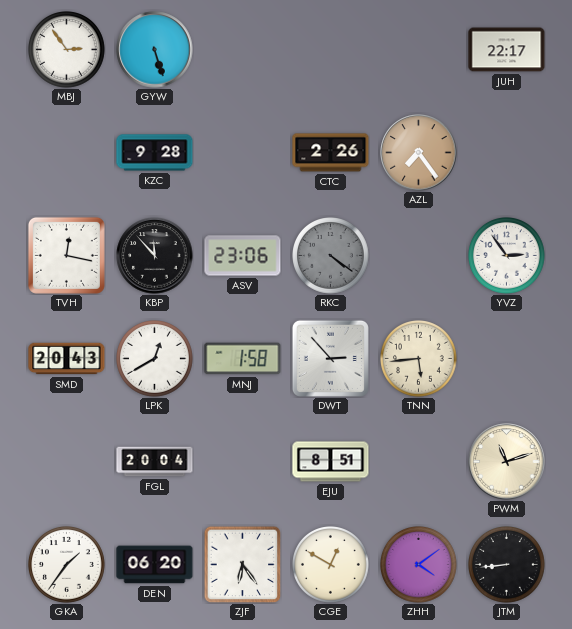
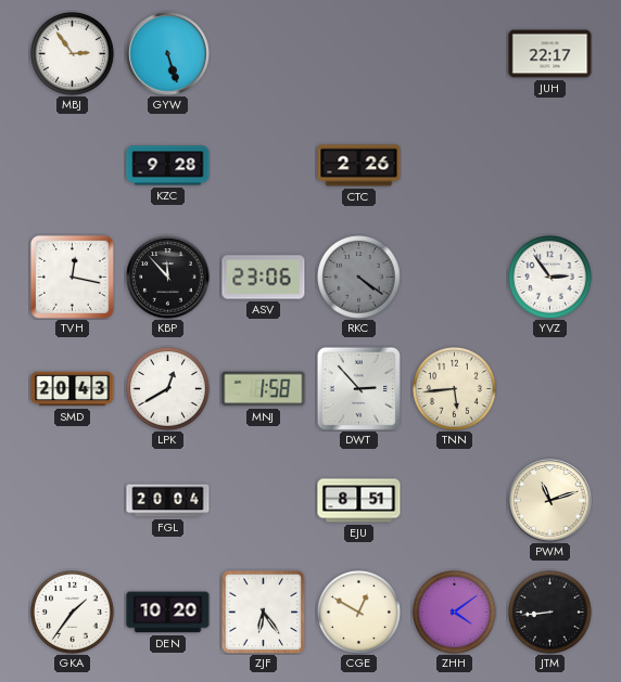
AZL: 7:24 -> none
DEN: 06:20 -> 10:20
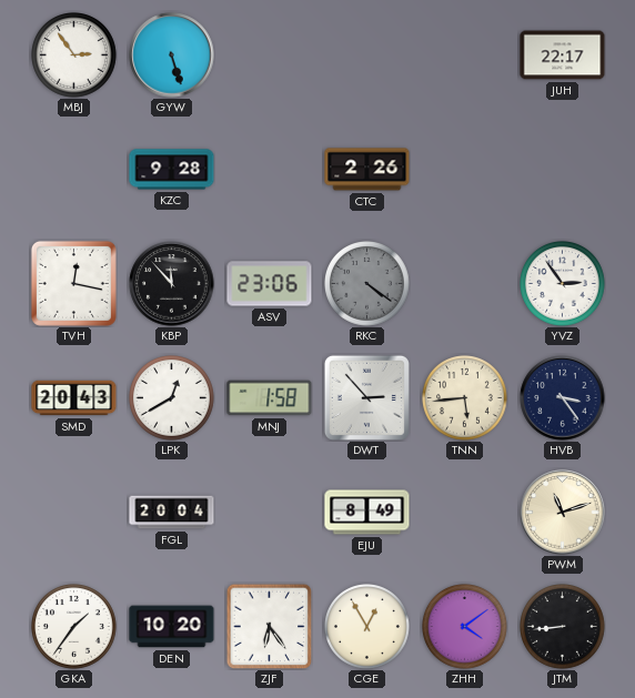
HVB: none -> 3:24
EJU: 8:51 -> 8:49
CGE: 12:50 -> 12:55
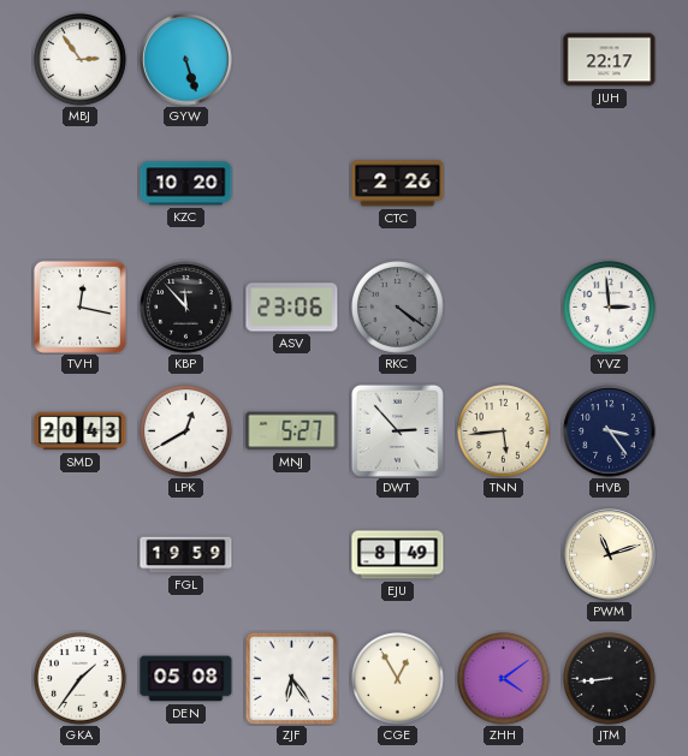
KZC: 9:28 -> 10:20
YVZ: 2:54 -> 2:59
MNJ: 1:58 -> 5:27
FGL: 20:04 -> 19:59
DEN: 10:20 -> 05:08
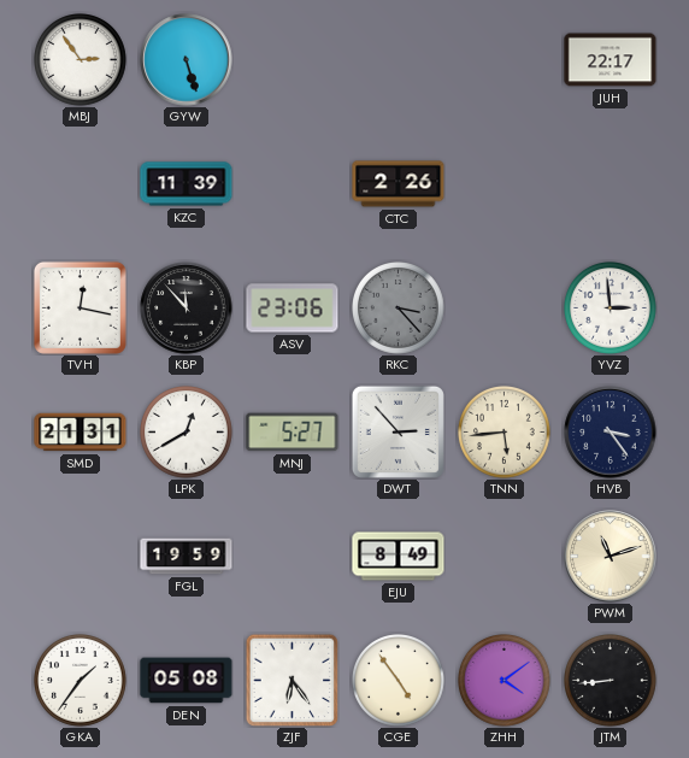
KZC: 10:20 -> 11:39
RKC: 4:21 -> 3:23
SMD: 20:43 -> 21:31
CGE: 12:55 -> 4:54
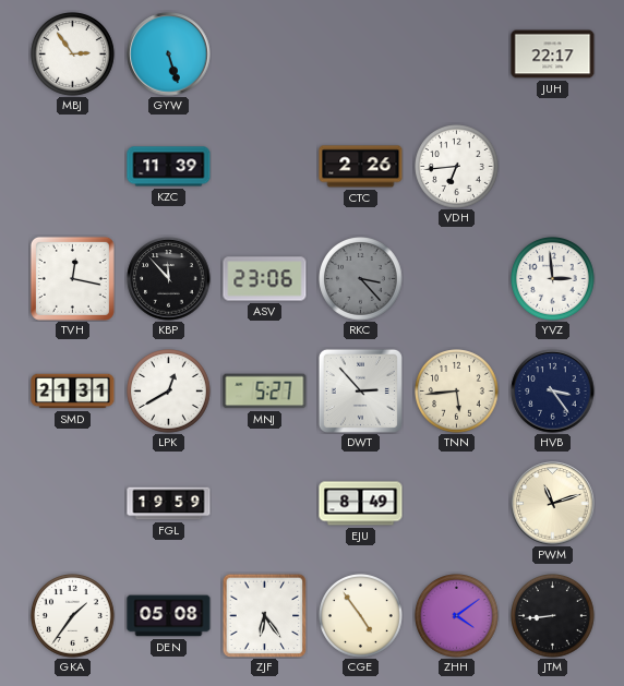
VDH: none -> 6:44
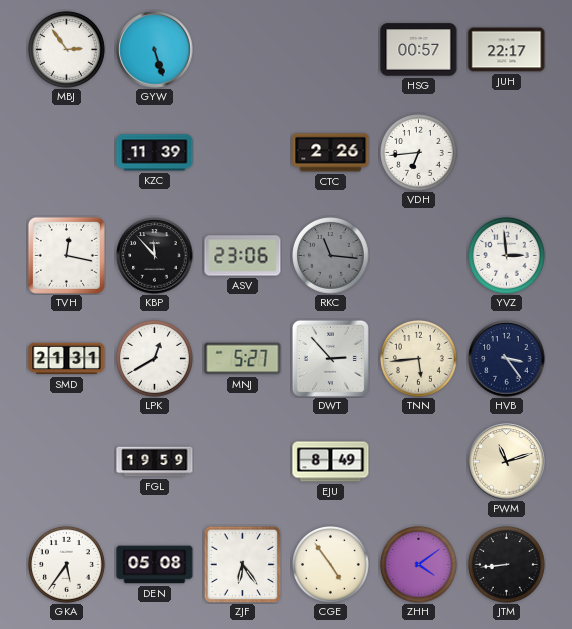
HSG: none -> 00:57
RKC: 3:23 -> 11:16
GKA: 1:36 -> 5:36
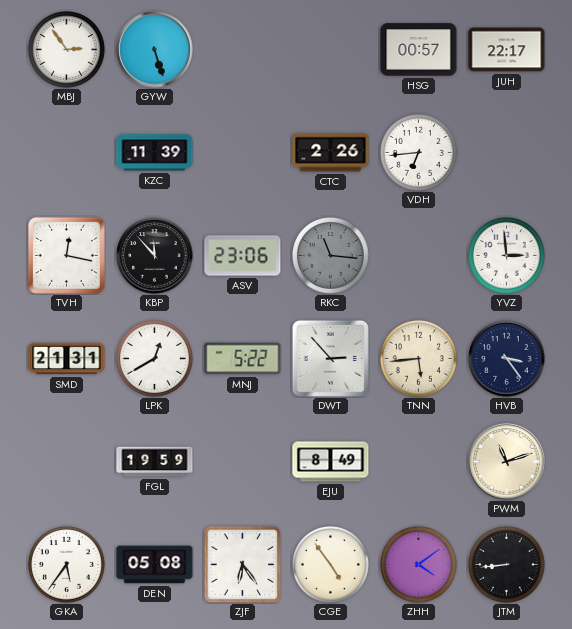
MNJ: 5:27 -> 5:22
